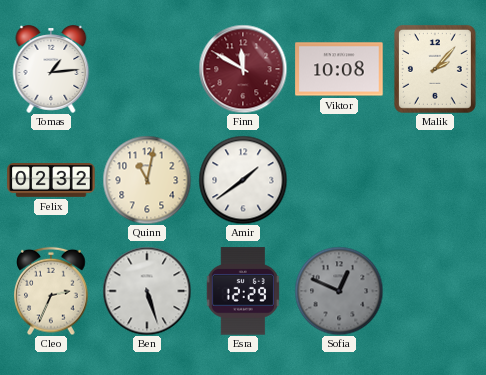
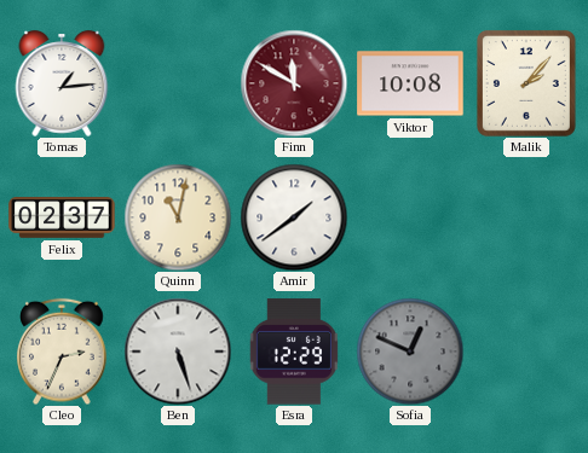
Felix: 02:32 -> 02:37
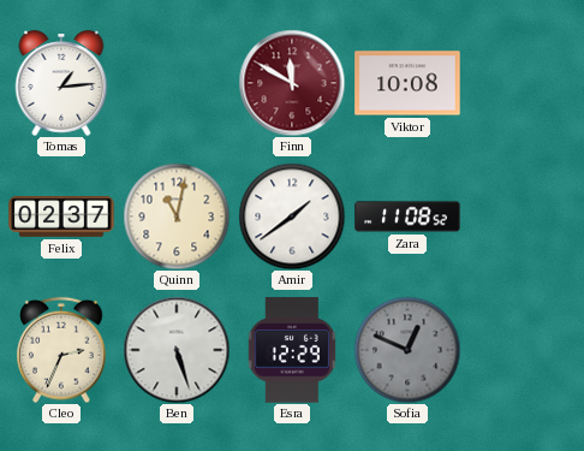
Malik: 2:07 -> none
Zara: none -> 11:08
